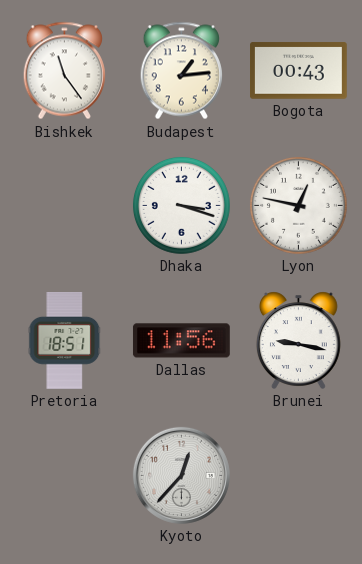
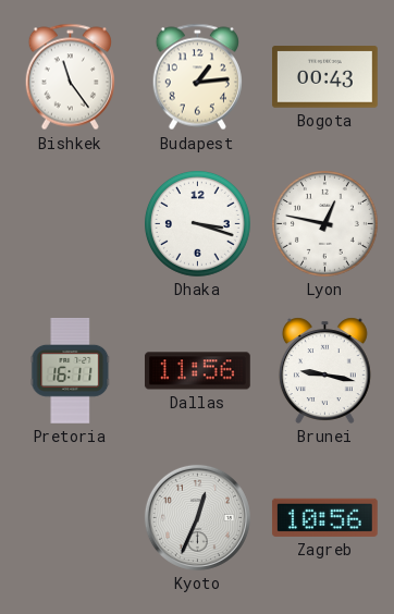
Pretoria: 18:51 -> 16:11
Kyoto: 12:37 -> 12:34
Zagreb: none -> 10:56
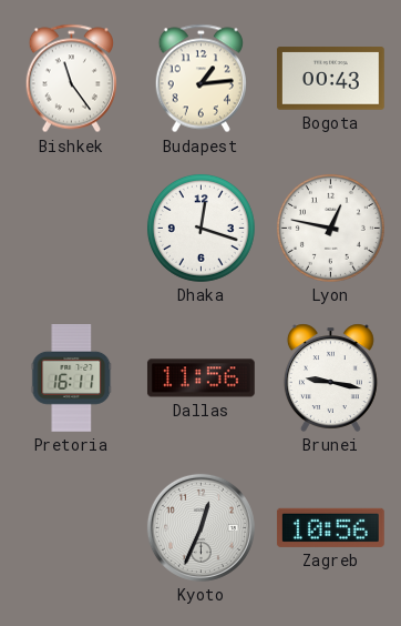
Dhaka: 3:18 -> 12:18
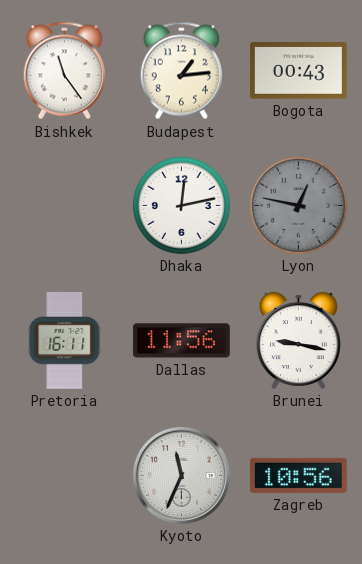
Dhaka: 12:18 -> 12:13
Lyon dial: white -> grey
Kyoto: 12:34 -> 11:34
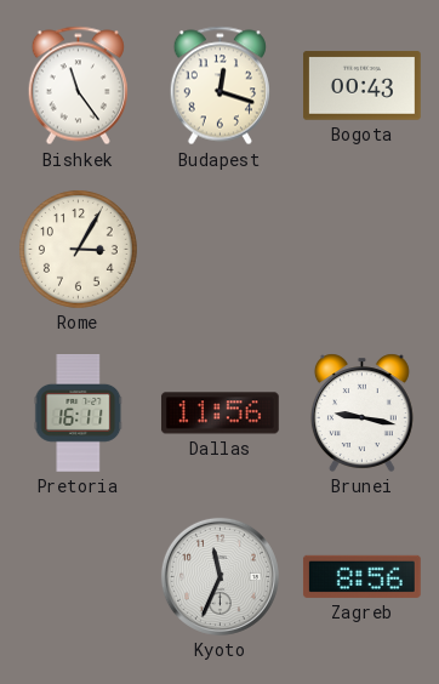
Budapest: 1:14 -> 12:18
Rome: none -> 3:05
Dhaka: 12:13 -> none
Lyon: 12:47 -> none
Zagreb: 10:56 -> 8:56
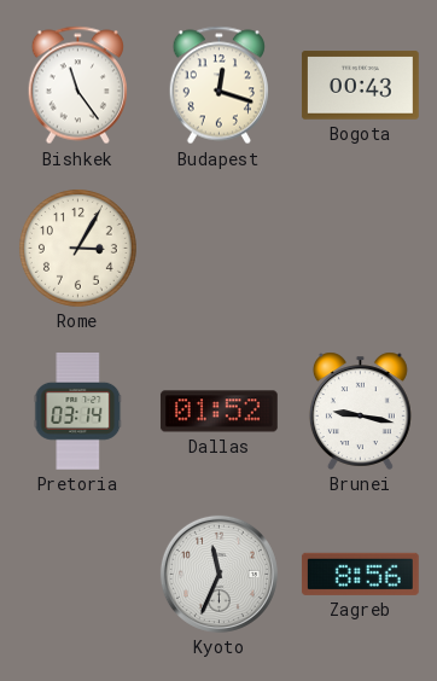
Pretoria: 16:11 -> 03:14
Dallas: 11:56 -> 01:52
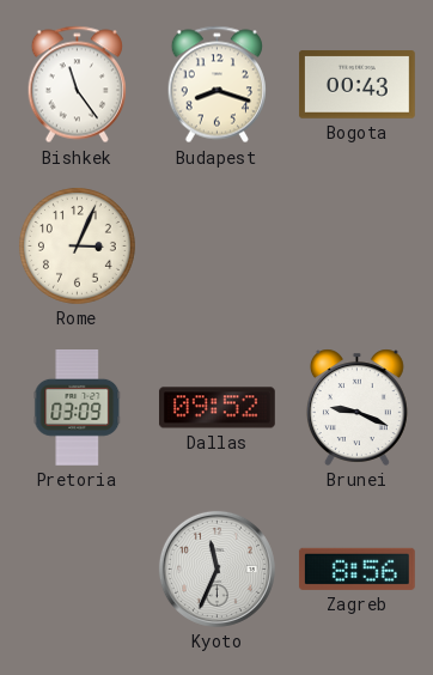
Budapest: 12:18 -> 8:18
Rome: 3:05 -> 3:04
Pretoria: 03:14 -> 03:09
Dallas: 01:52 -> 09:52
Brunei: 9:17 -> 9:19
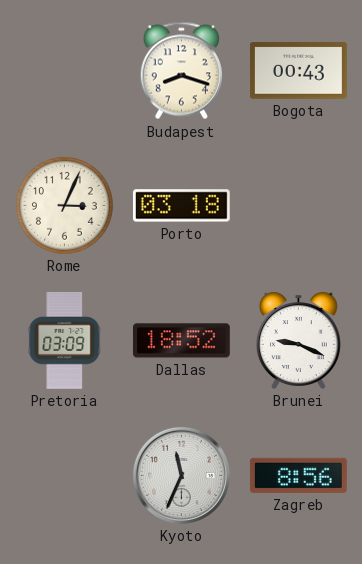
Bishkek: 11:24 -> none
Porto: none -> 03:18
Dallas: 09:52 -> 18:52
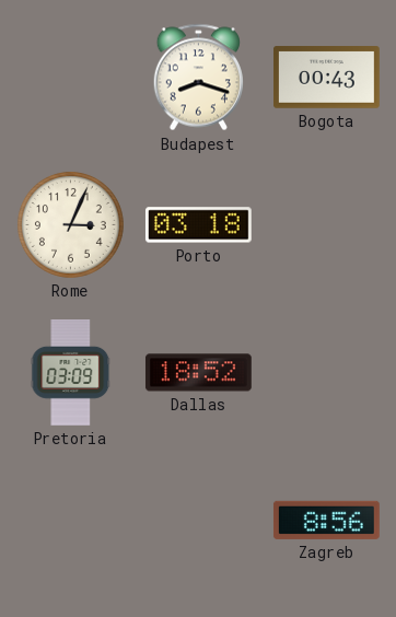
Brunei: 9:19 -> none
Kyoto: 11:34 -> none
